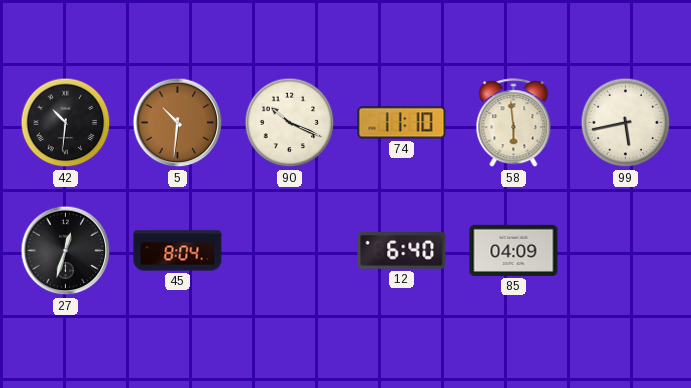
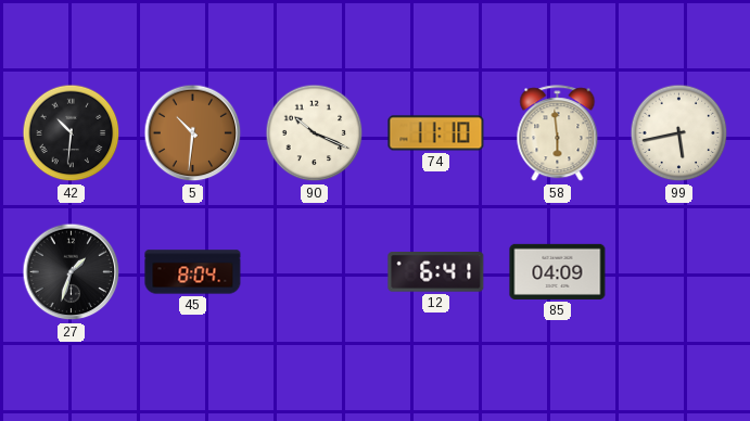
27: 12:33 -> 1:33
12: 6:40 -> 6:41
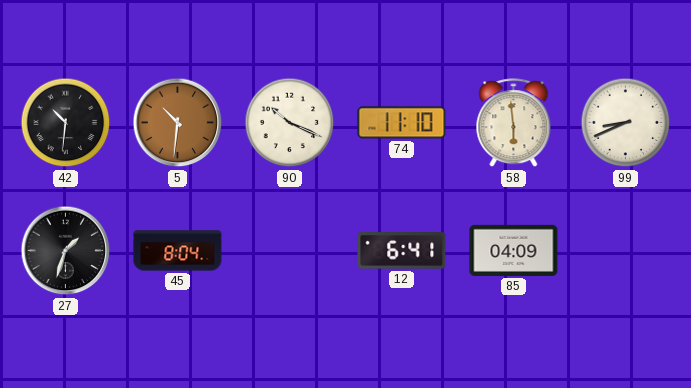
99: 5:43 -> 8:41
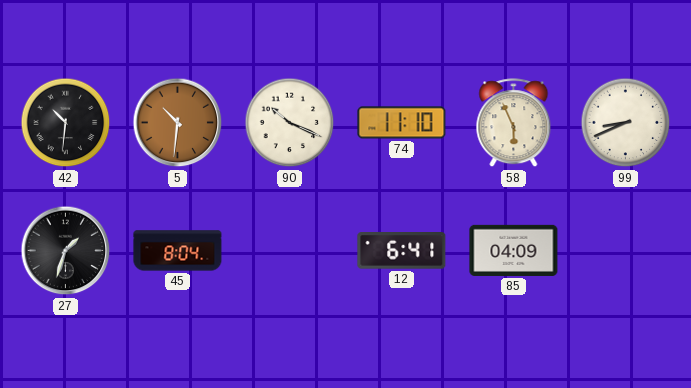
58: 5:59 -> 5:56
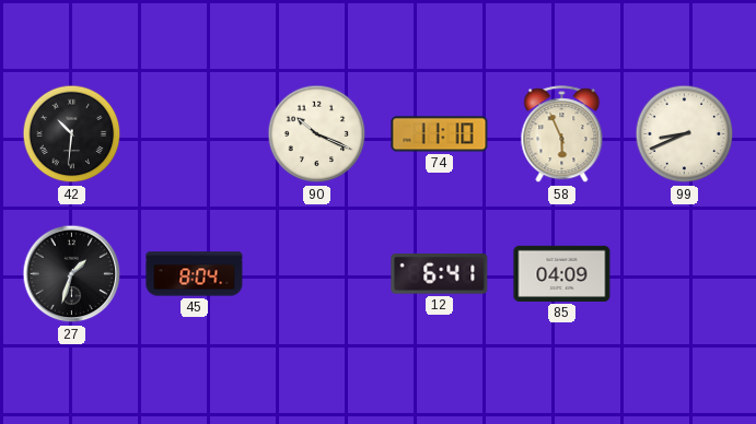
5: 10:31 -> none
